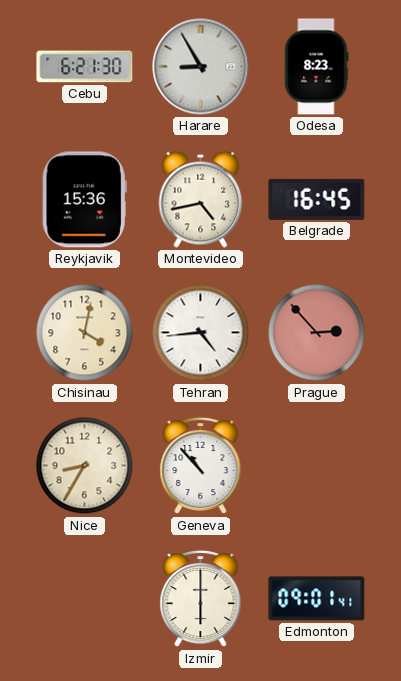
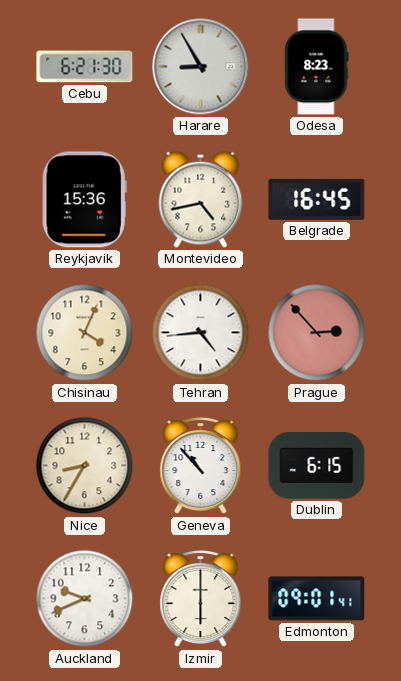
Chisinau: 4:02 -> 4:04
Dublin: none -> 6:15
Auckland: none -> 9:41
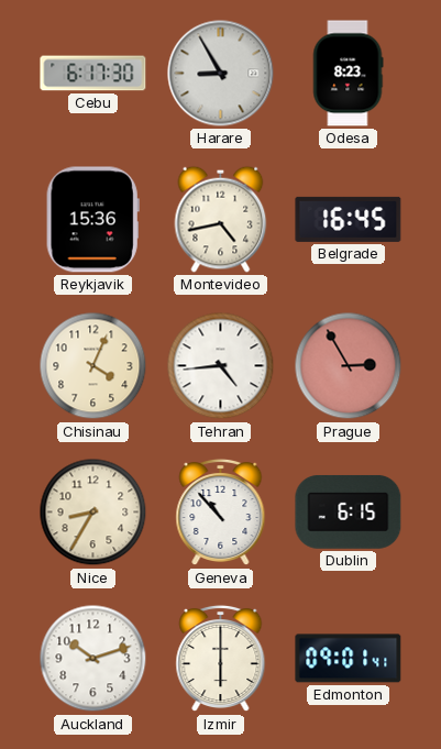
Cebu: 6:21 -> 6:17
Prague: 2:53 -> 2:55
Auckland: 9:41 -> 10:12
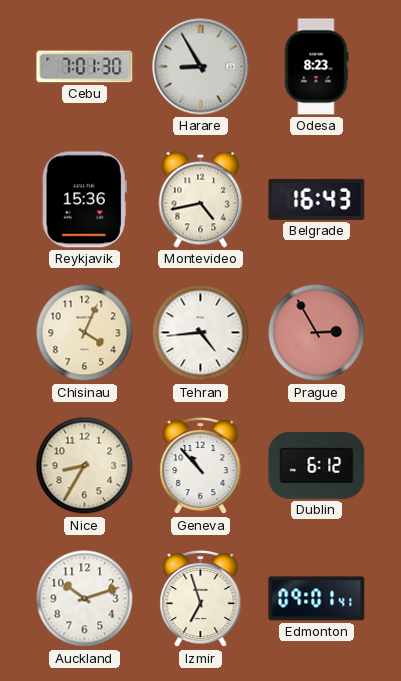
Cebu: 6:17 -> 7:01
Belgrade: 16:45 -> 16:43
Dublin: 6:15 -> 6:12
Izmir: 6:00 -> 6:57
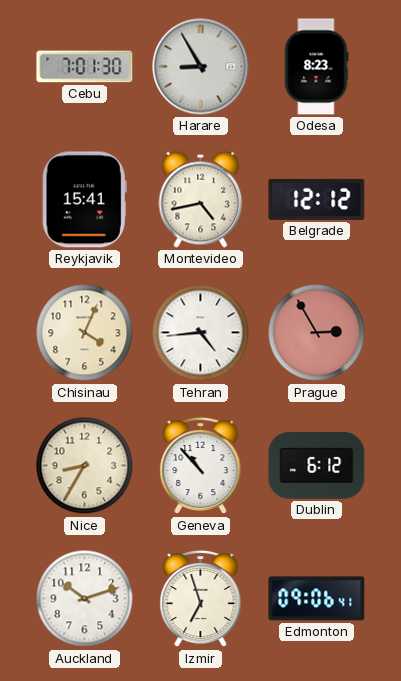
Reykjavik: 15:36 -> 15:41
Belgrade: 16:43 -> 12:12
Edmonton: 09:01 -> 09:06
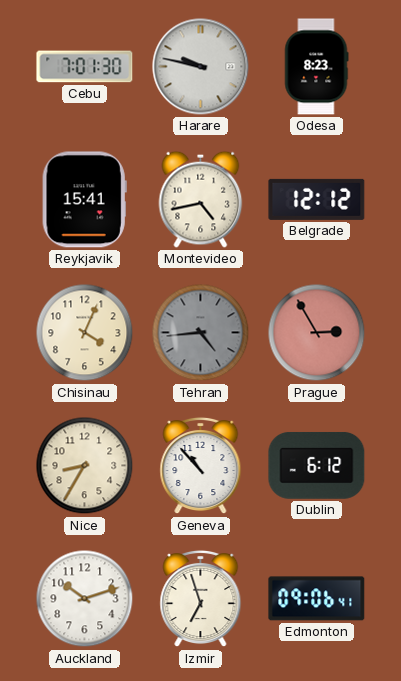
Harare: 8:55 -> 9:47
Tehran dial: white -> grey
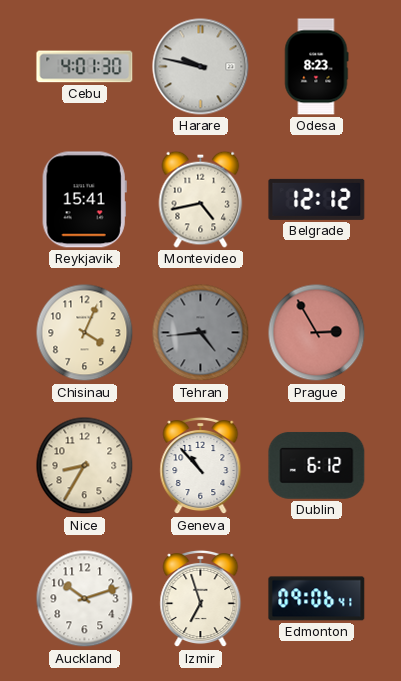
Cebu: 7:01 -> 4:01
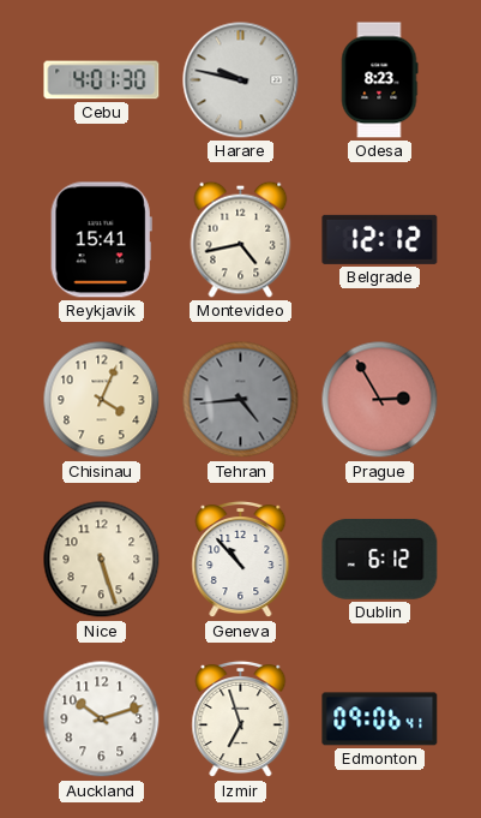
Nice: 8:35 -> 5:27
